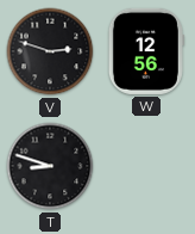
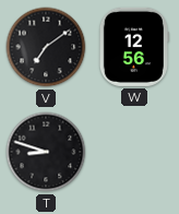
V: 2:48 -> 7:09
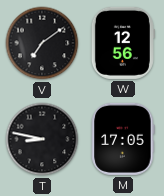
T: 8:48 -> 8:47
M: none -> 17:05
